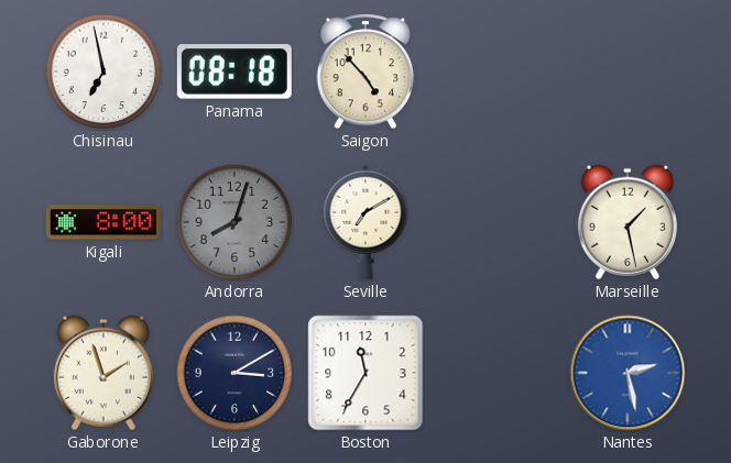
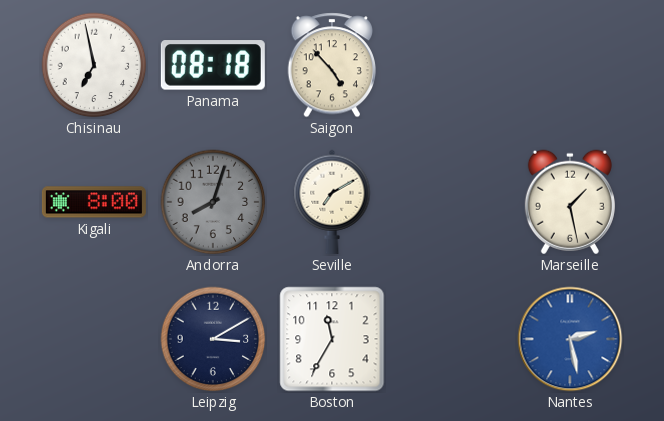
Gaborone: 1:57 -> none
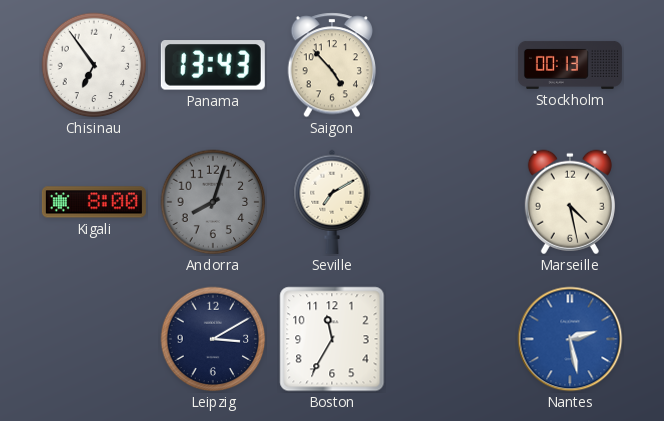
Chisinau: 6:58 -> 6:54
Panama: 08:18 -> 13:43
Stockholm: none -> 00:13
Marseille: 1:28 -> 4:28
